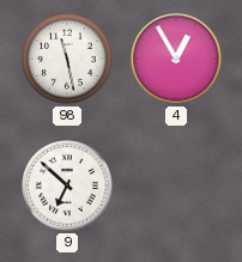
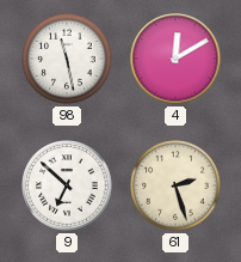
4: 12:55 -> 12:10
61: none -> 2:27
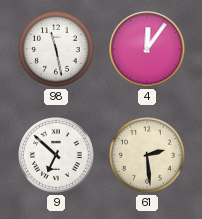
4: 12:10 -> 12:06
61: 2:27 -> 2:29
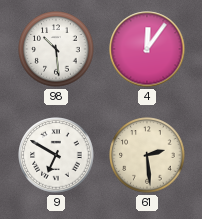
98: 11:28 -> 10:29
9: 6:52 -> 6:50
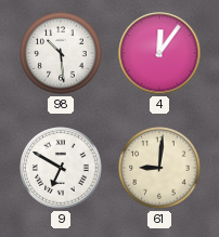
61: 2:29 -> 9:01
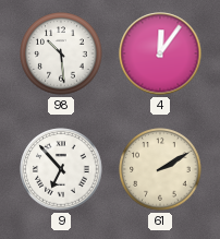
9: 6:50 -> 6:53
61: 9:01 -> 2:10
